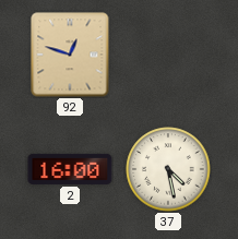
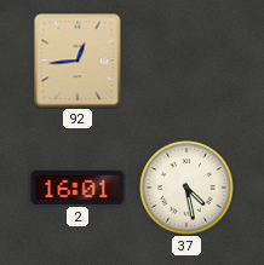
92: 12:48 -> 12:44
2: 16:00 -> 16:01
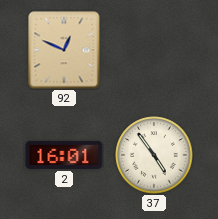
92: 12:44 -> 12:49
37: 4:28 -> 4:54
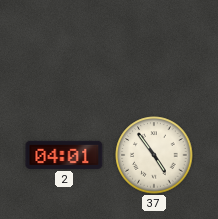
92: 12:49 -> none
2: 16:01 -> 04:01
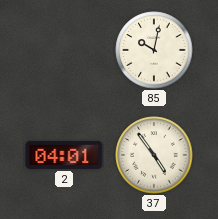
85: none -> 10:02
